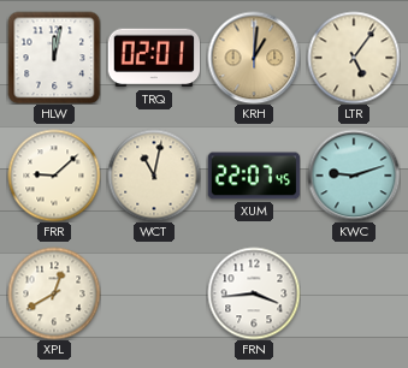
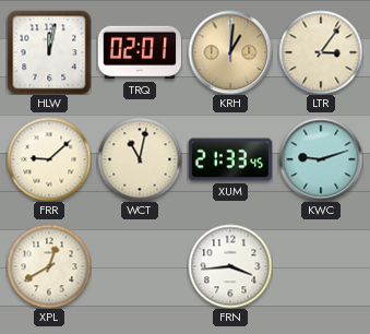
LTR: 5:06 -> 3:06
XUM: 22:07 -> 21:33
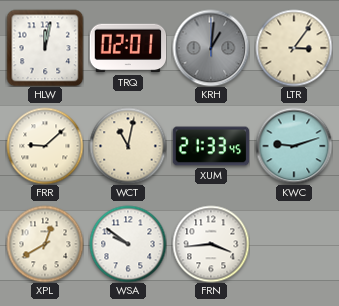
KRH dial: champagne -> grey
WSA: none -> 9:51
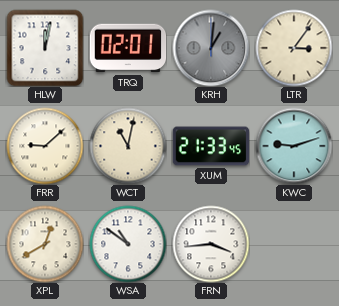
WSA: 9:51 -> 10:51
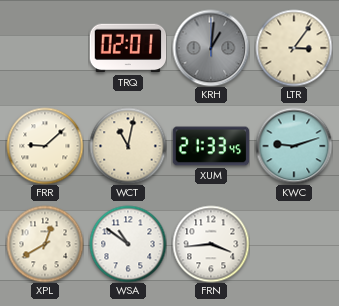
HLW: 12:02 -> none
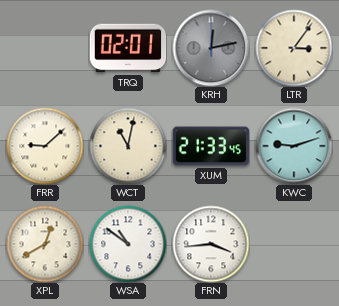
KRH: 1:01 -> 12:13
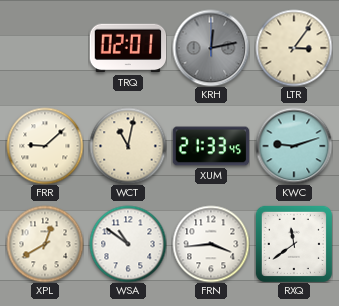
RXQ: none -> 11:39
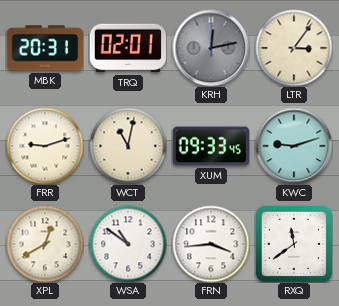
MBK: none -> 20:31
FRR: 9:08 -> 9:12
XUM: 21:33 -> 09:33
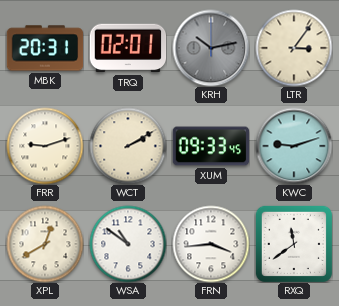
KRH: 12:13 -> 10:13
WCT: 11:02 -> 2:10
